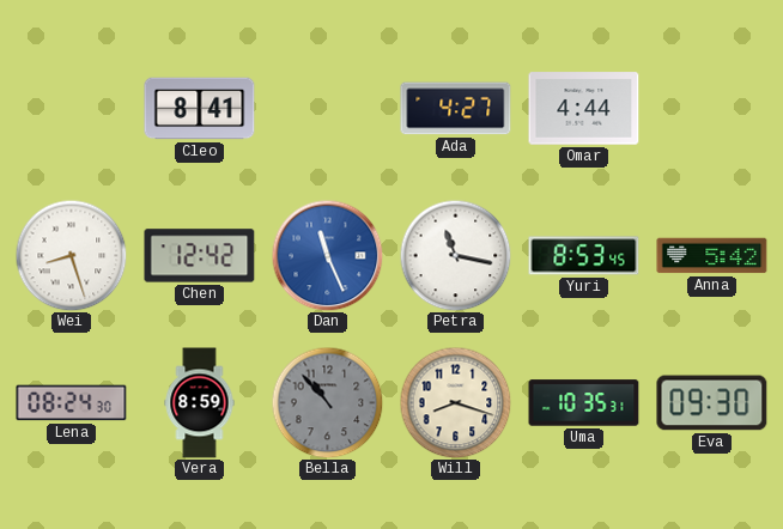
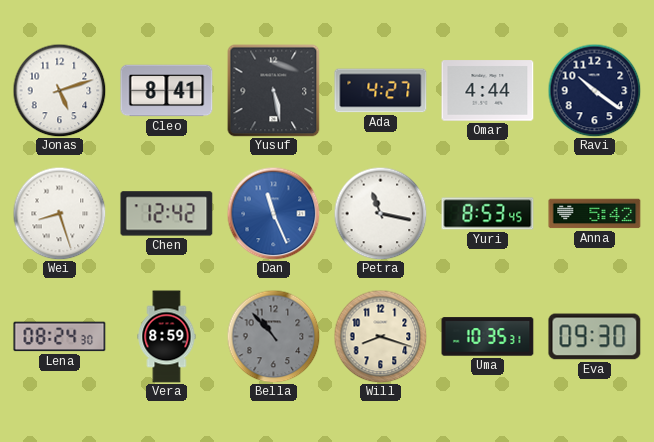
Jonas: none -> 5:12
Yusuf: none -> 5:28
Ravi: none -> 10:21
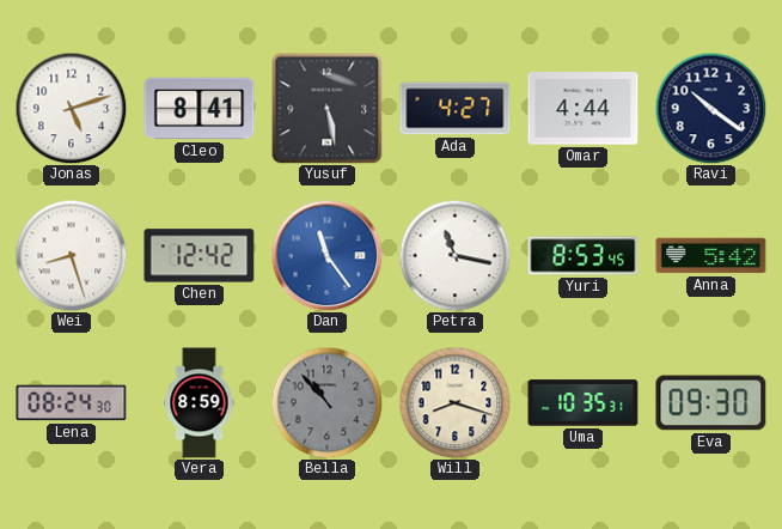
Dan: 11:26 -> 11:24
